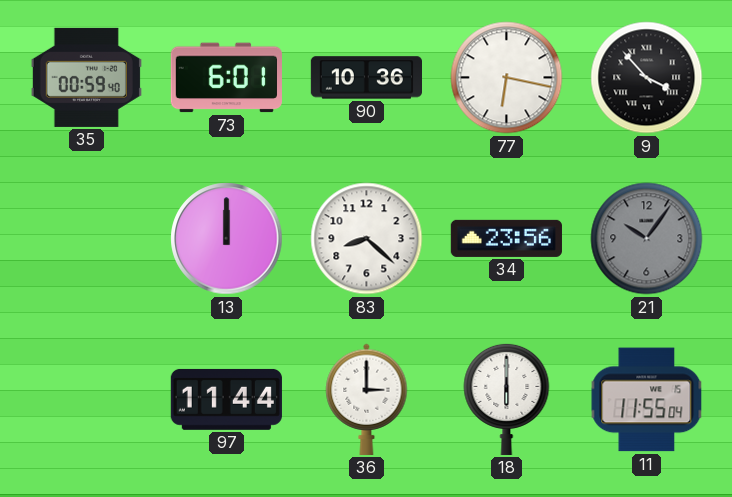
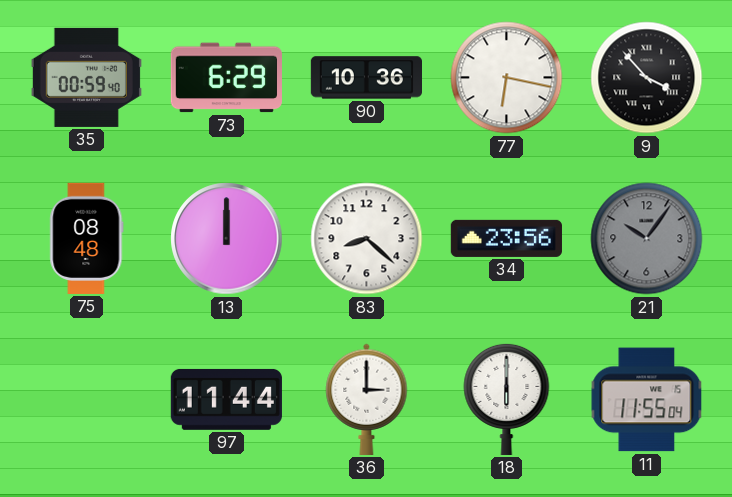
73: 6:01 -> 6:29
75: none -> 08:48
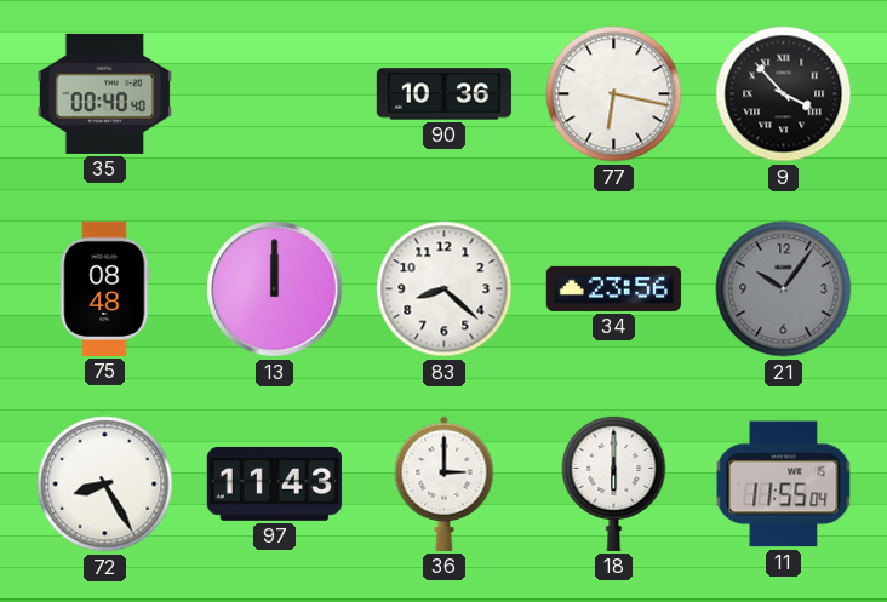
35: 00:59 -> 00:40
73: 6:29 -> none
72: none -> 8:25
97: 11:44 -> 11:43
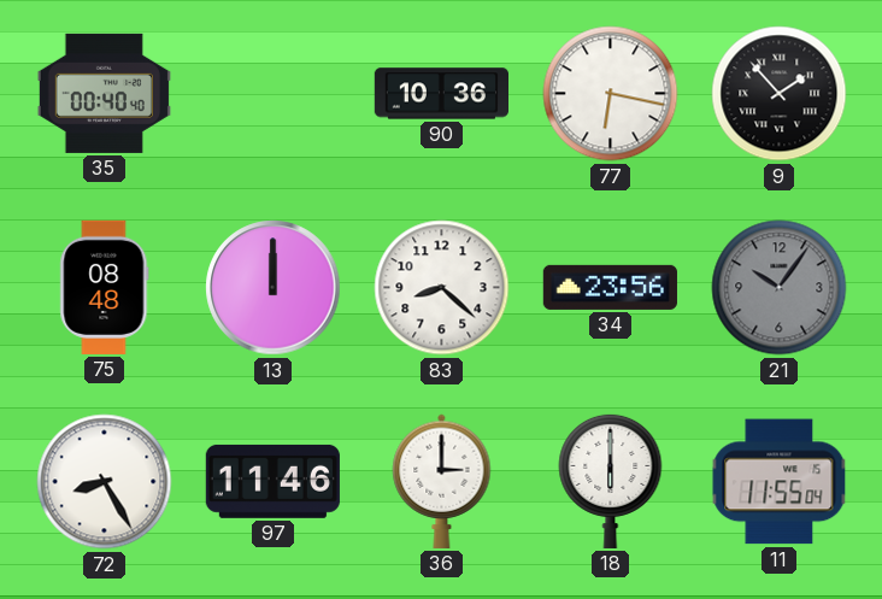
9: 3:53 -> 1:53
97: 11:43 -> 11:46
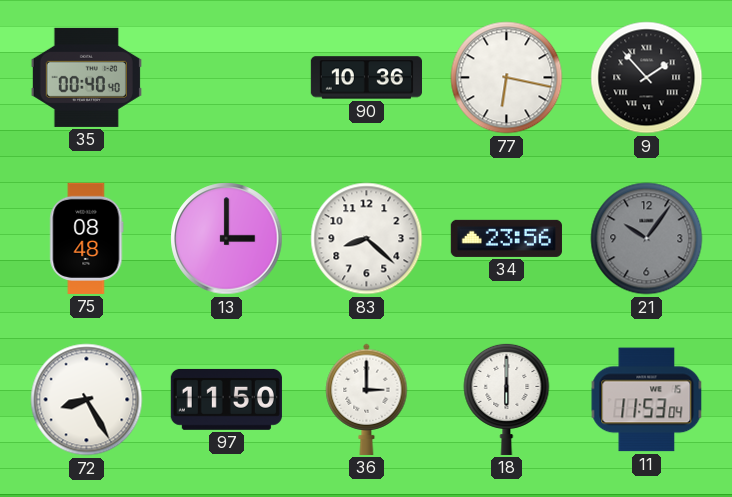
13: 12:00 -> 3:00
97: 11:46 -> 11:50
11: 11:55 -> 11:53
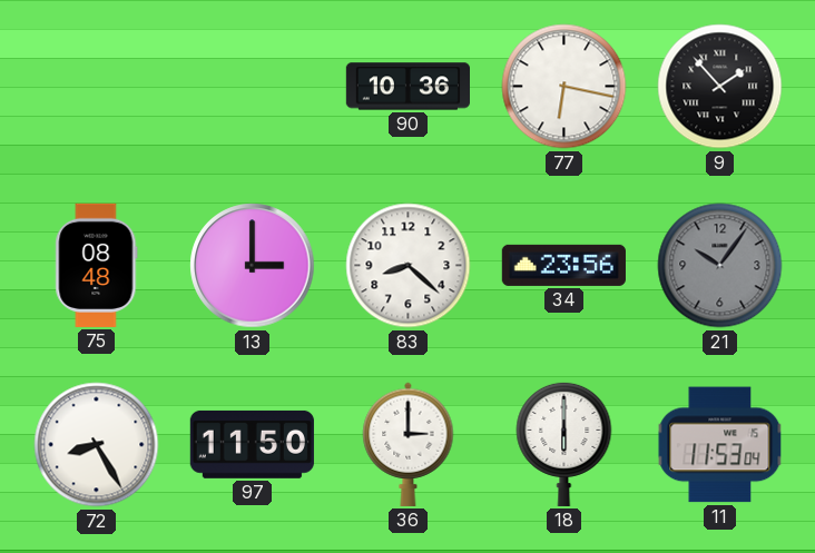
35: 00:40 -> none
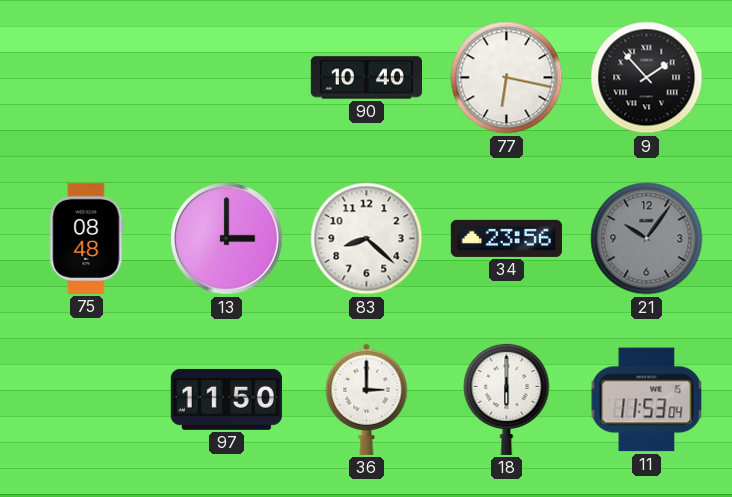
90: 10:36 -> 10:40
72: 8:25 -> none
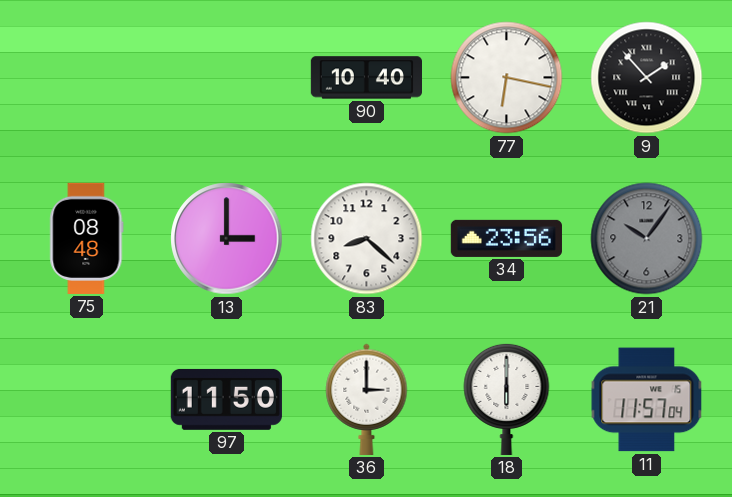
11: 11:53 -> 11:57
